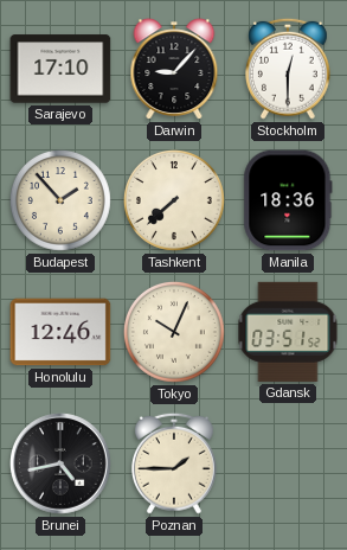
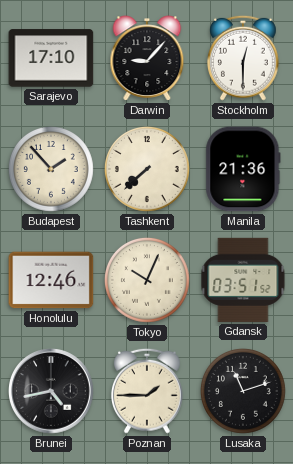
Manila: 18:36 -> 21:36
Lusaka: none -> 11:12
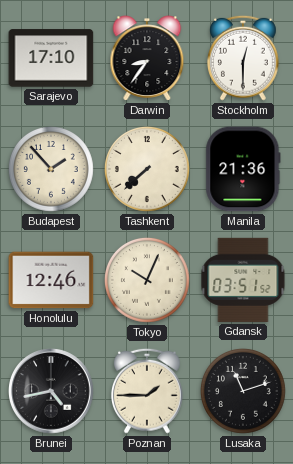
Darwin: 9:07 -> 8:36
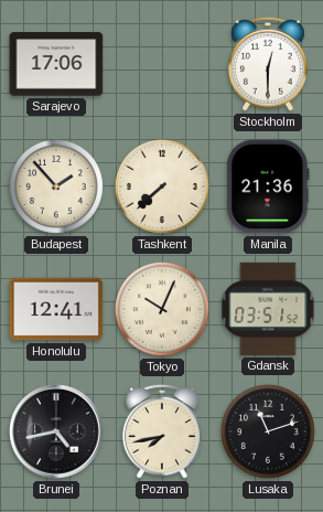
Sarajevo: 17:10 -> 17:06
Darwin: 8:36 -> none
Honolulu: 12:46 -> 12:41
Poznan: 1:45 -> 7:43
